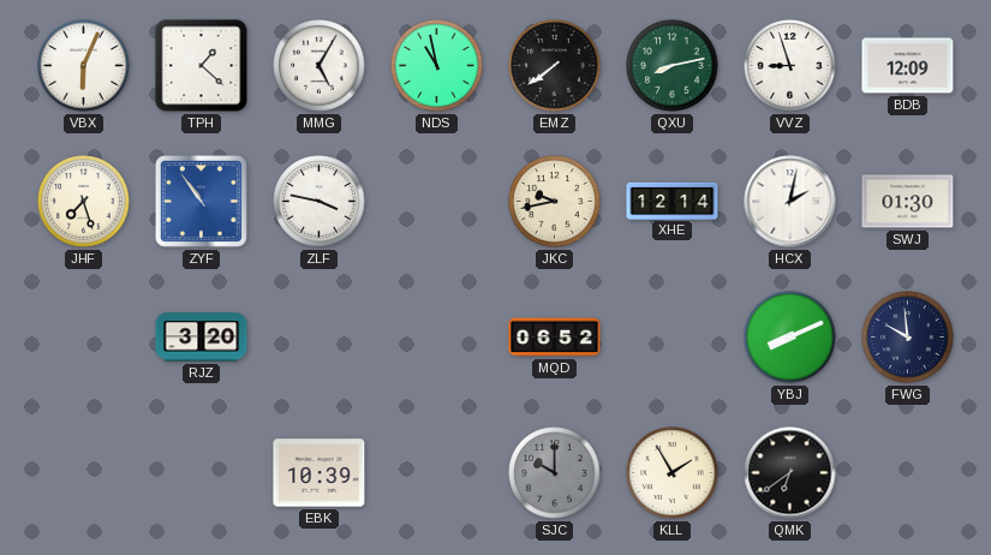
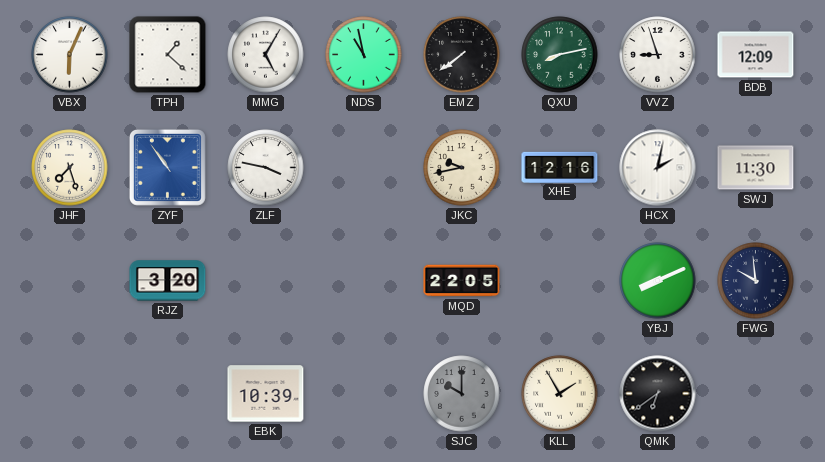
XHE: 12:14 -> 12:16
SWJ: 01:30 -> 11:30
MQD: 06:52 -> 22:05
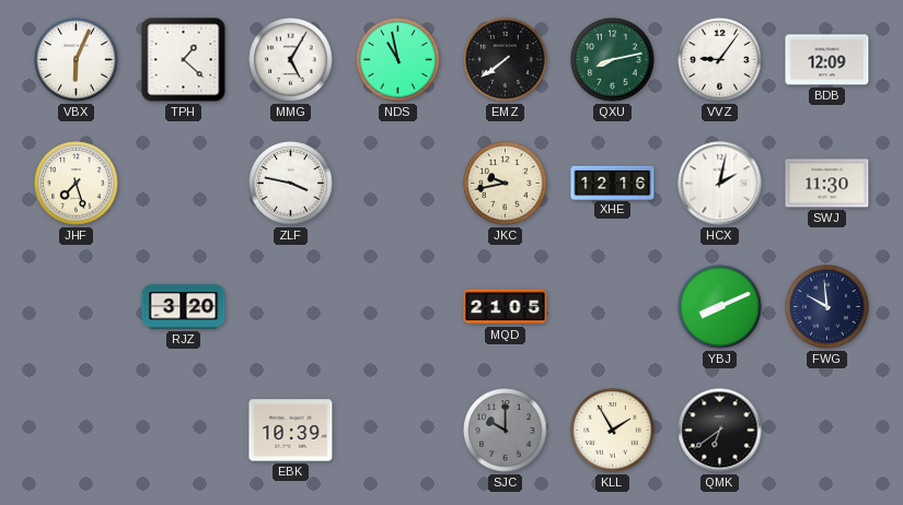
VVZ: 8:57 -> 9:06
ZYF: 10:54 -> none
MQD: 22:05 -> 21:05
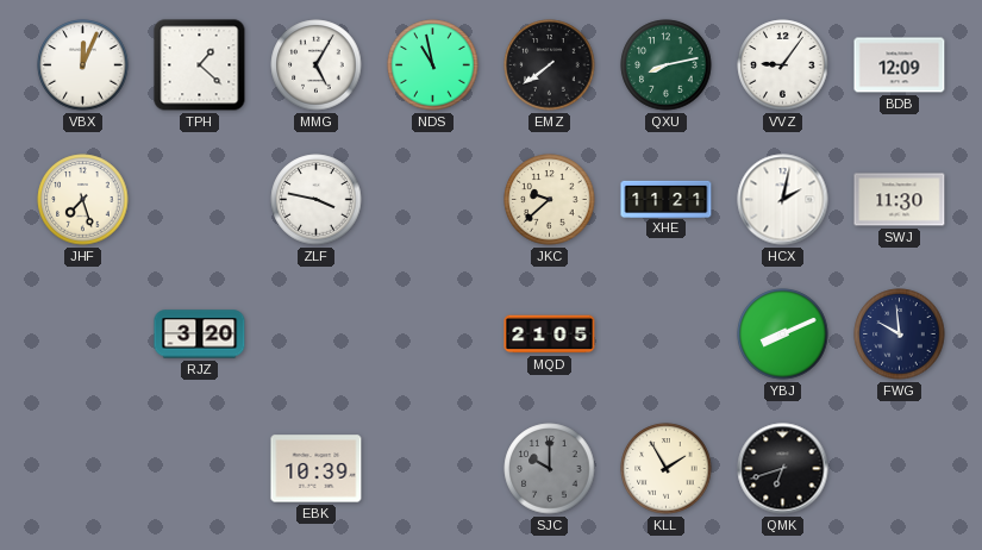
VBX: 6:04 -> 12:04
JKC: 9:43 -> 9:38
XHE: 12:16 -> 11:21
QMK: 6:39 -> 6:42
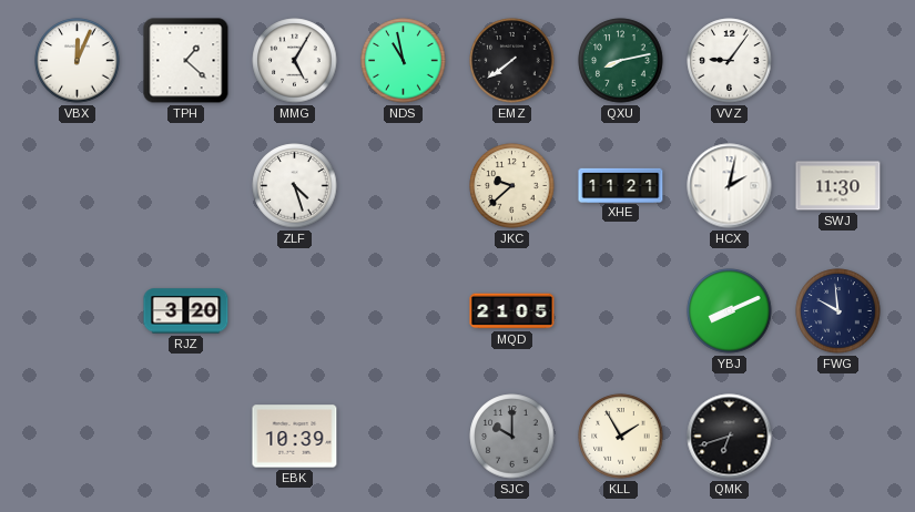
BDB: 12:09 -> none
JHF: 7:27 -> none
ZLF: 3:47 -> 4:27
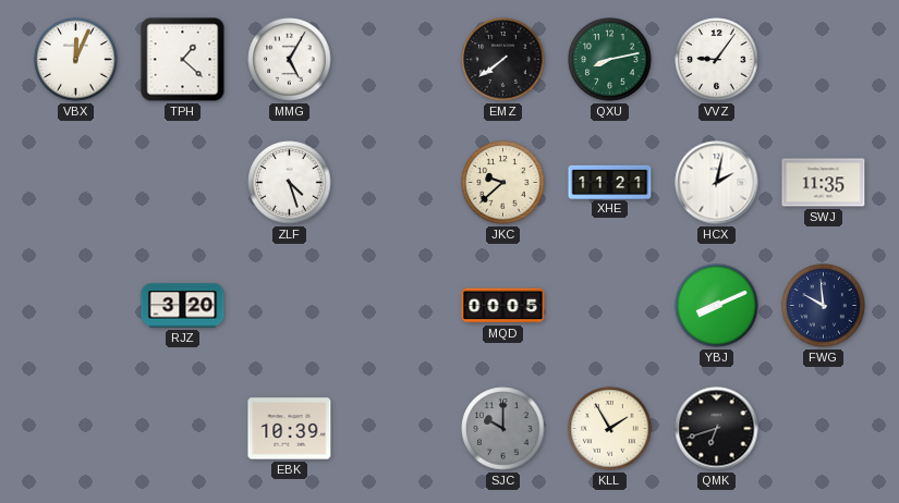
NDS: 10:58 -> none
SWJ: 11:30 -> 11:35
MQD: 21:05 -> 00:05
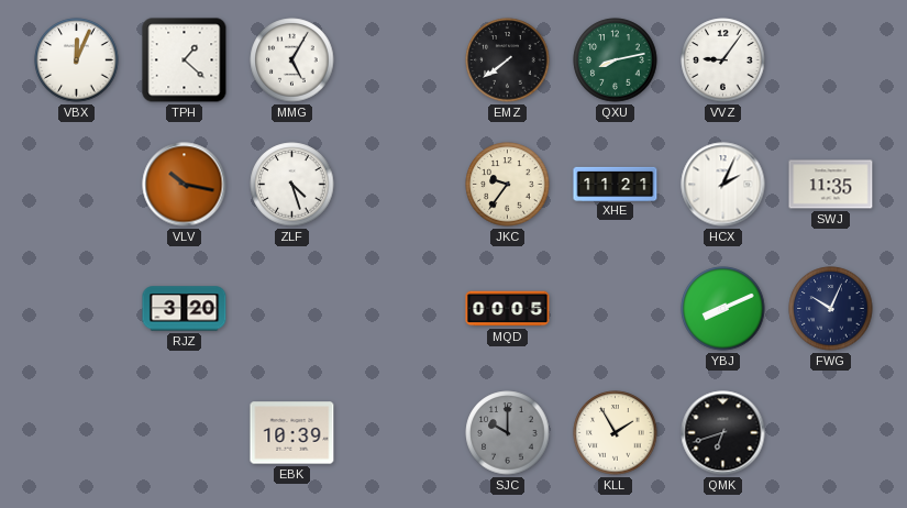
VLV: none -> 10:17
JKC: 9:38 -> 9:36
HCX: 2:02 -> 2:04
FWG: 9:59 -> 10:04
